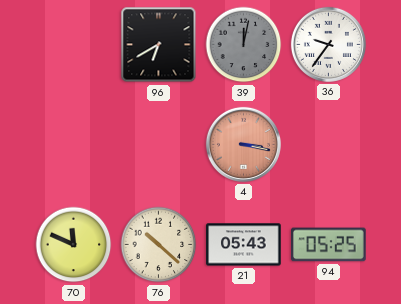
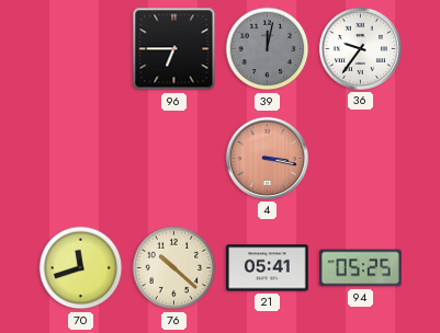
96: 6:40 -> 6:45
70: 11:49 -> 11:42
21: 05:43 -> 05:41
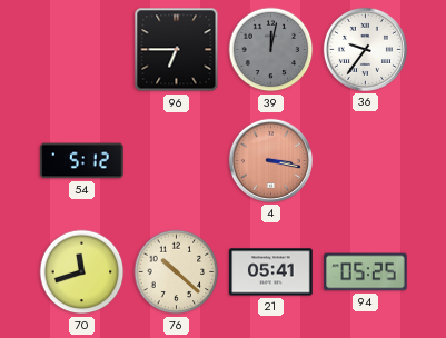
54: none -> 5:12
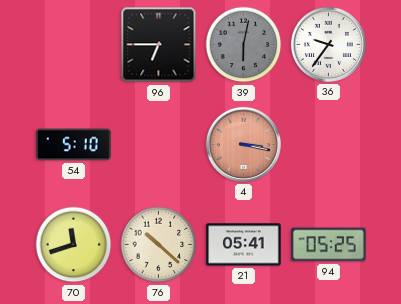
39: 12:02 -> 6:02
54: 5:12 -> 5:10
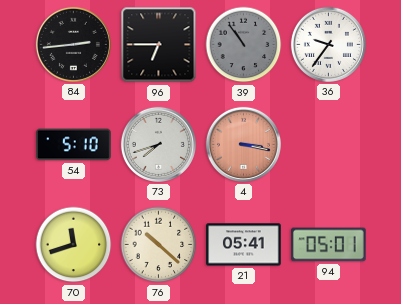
84: none -> 2:44
39: 6:02 -> 10:54
73: none -> 7:42
94: 05:25 -> 05:01
